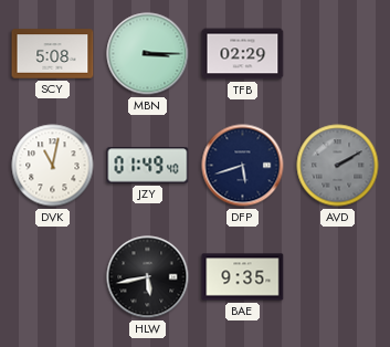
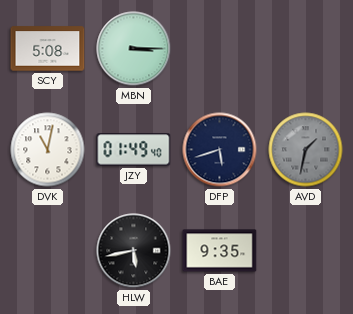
TFB: 02:29 -> none
AVD: 2:10 -> 1:32
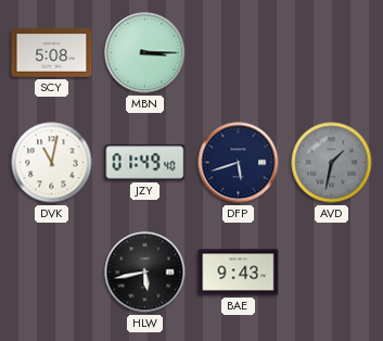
BAE: 9:35 -> 9:43
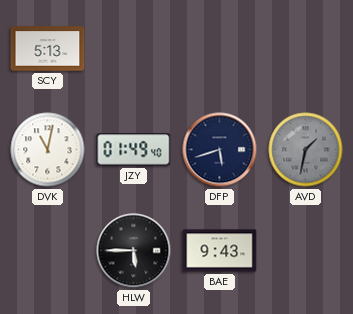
SCY: 5:08 -> 5:13
MBN: 3:15 -> none
HLW: 5:43 -> 5:45
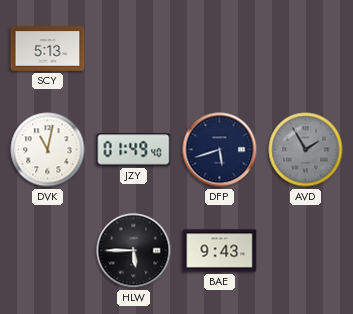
AVD: 1:32 -> 1:55
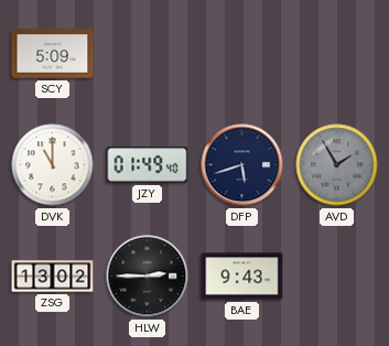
SCY: 5:13 -> 5:09
DVK: 11:02 -> 11:00
ZSG: none -> 13:02
HLW: 5:45 -> 2:45
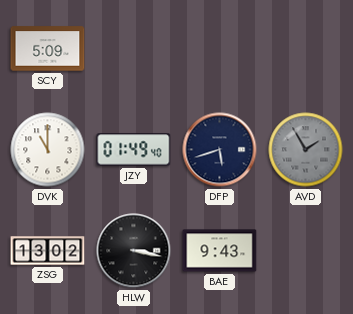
HLW: 2:45 -> 3:17
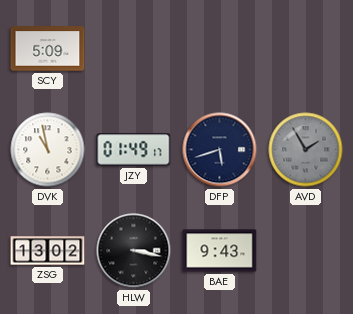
DVK: 11:00 -> 10:58
JZY: 01:49:40 -> 01:49:17
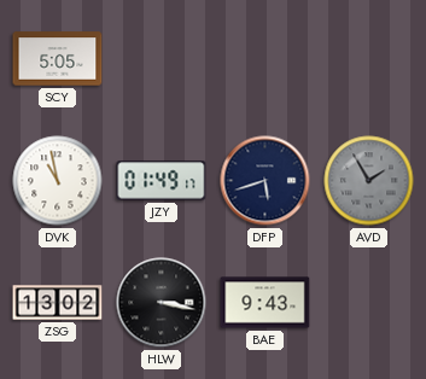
SCY: 5:09 -> 5:05
